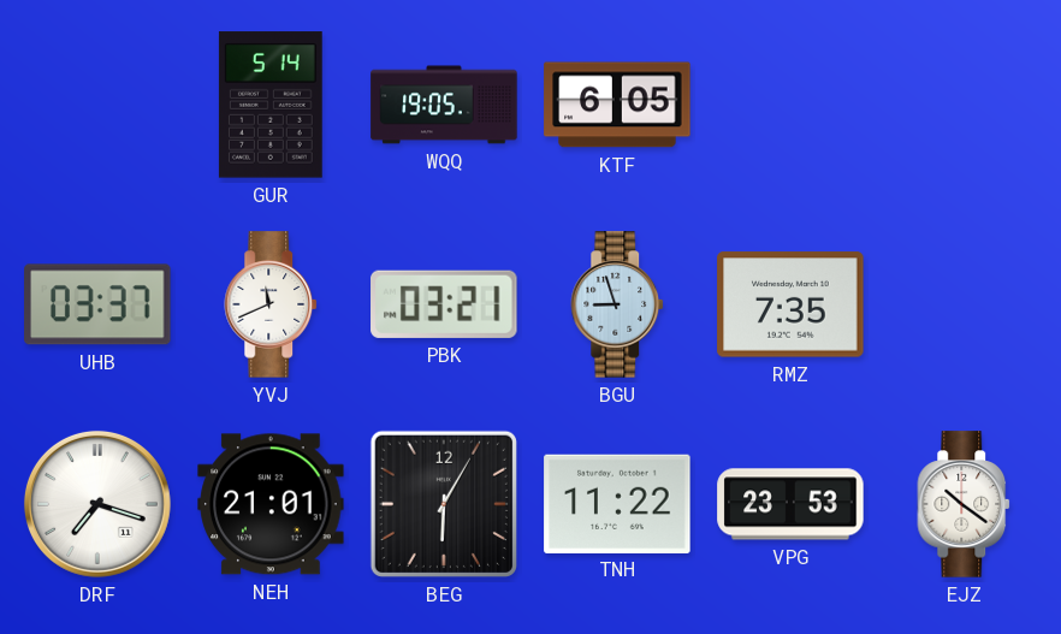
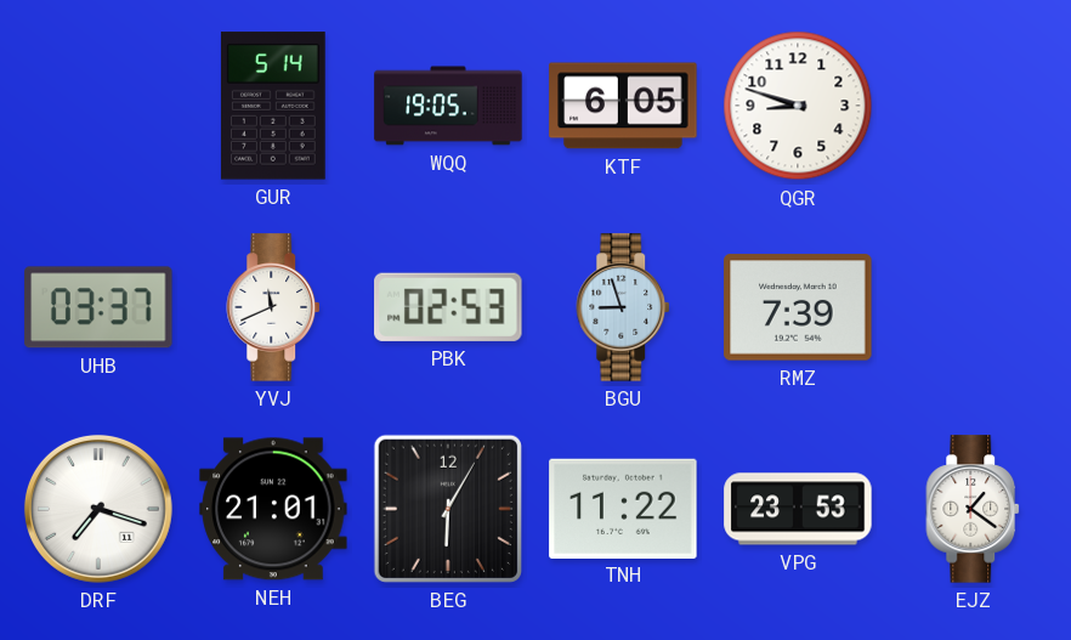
QGR: none -> 8:48
PBK: 03:21 -> 02:53
RMZ: 7:35 -> 7:39
EJZ: 10:21 -> 1:21
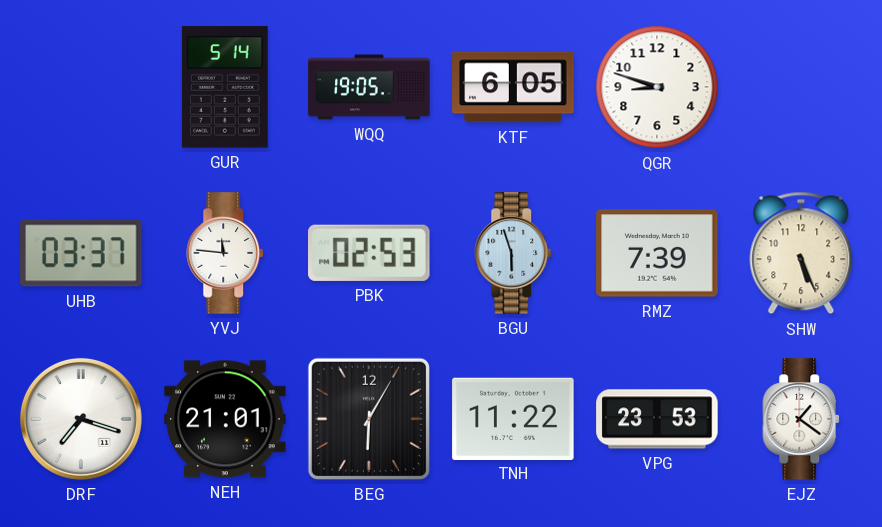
YVJ: 11:41 -> 11:46
BGU: 8:57 -> 5:57
SHW: none -> 5:26
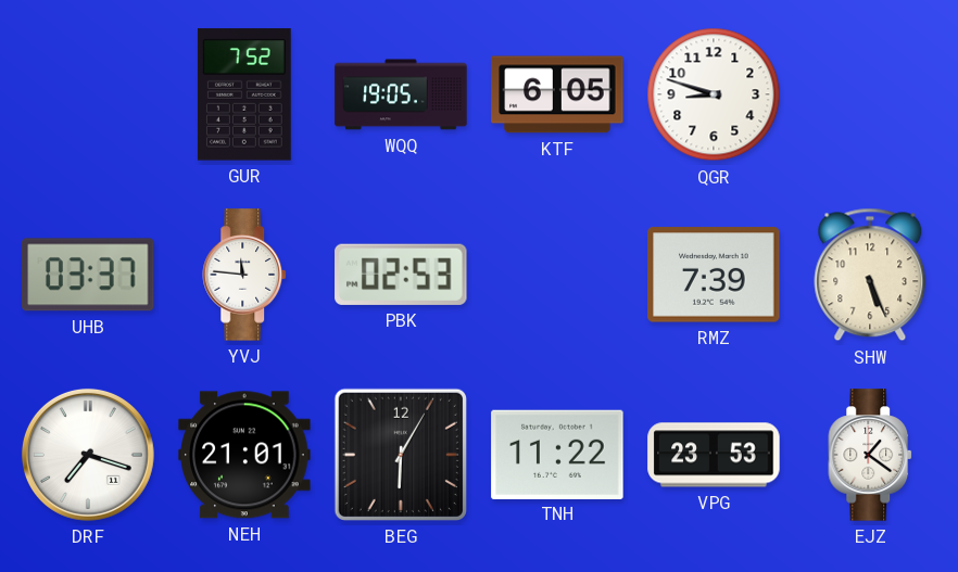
GUR: 5:14 -> 7:52
BGU: 5:57 -> none
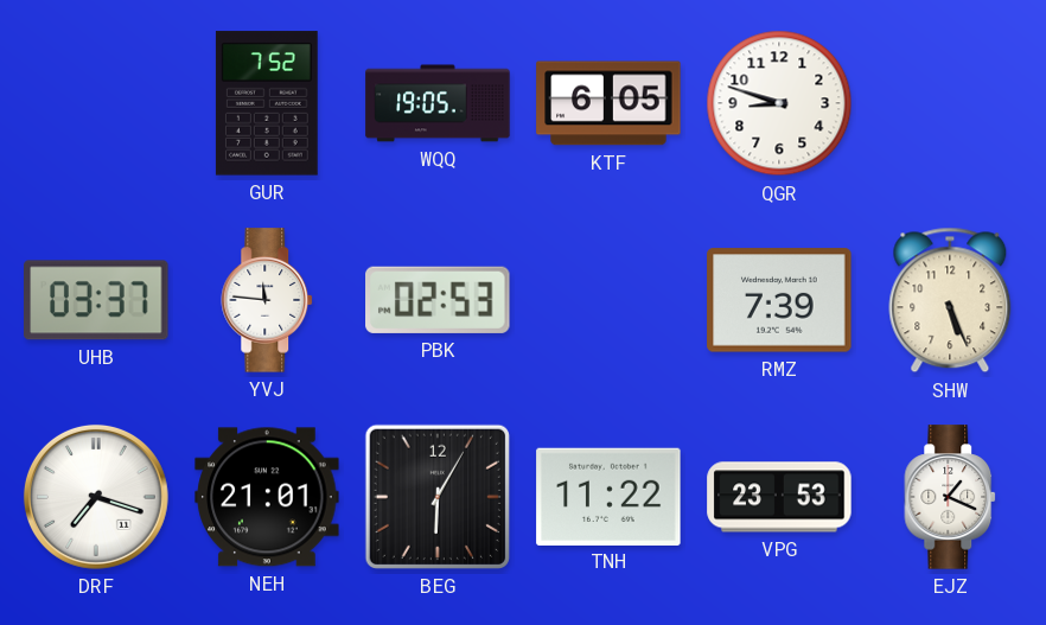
EJZ: 1:21 -> 1:19
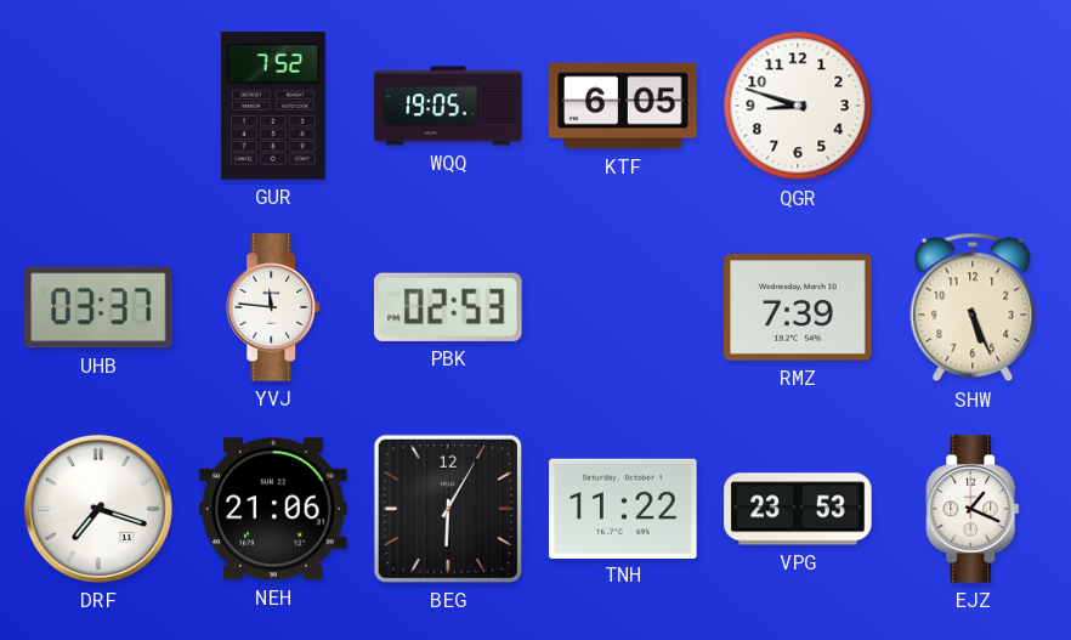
NEH: 21:01 -> 21:06
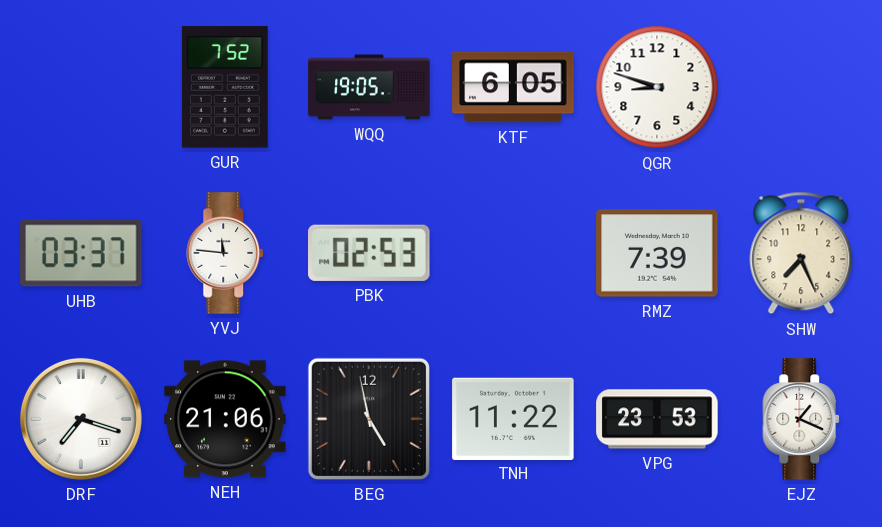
SHW: 5:26 -> 7:26
BEG: 6:05 -> 4:58
